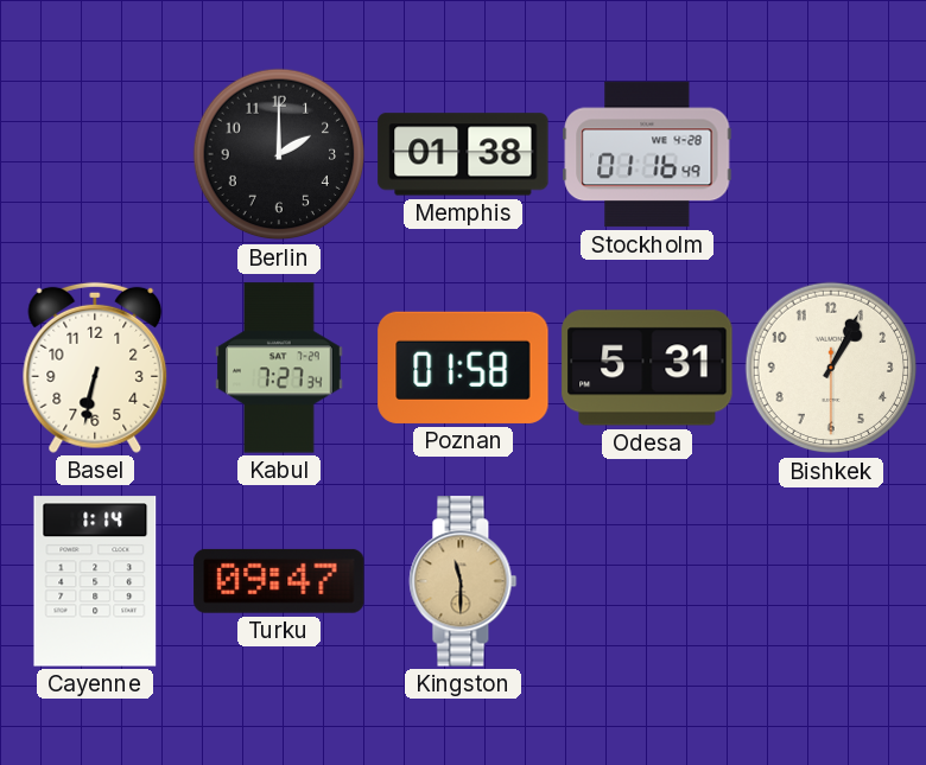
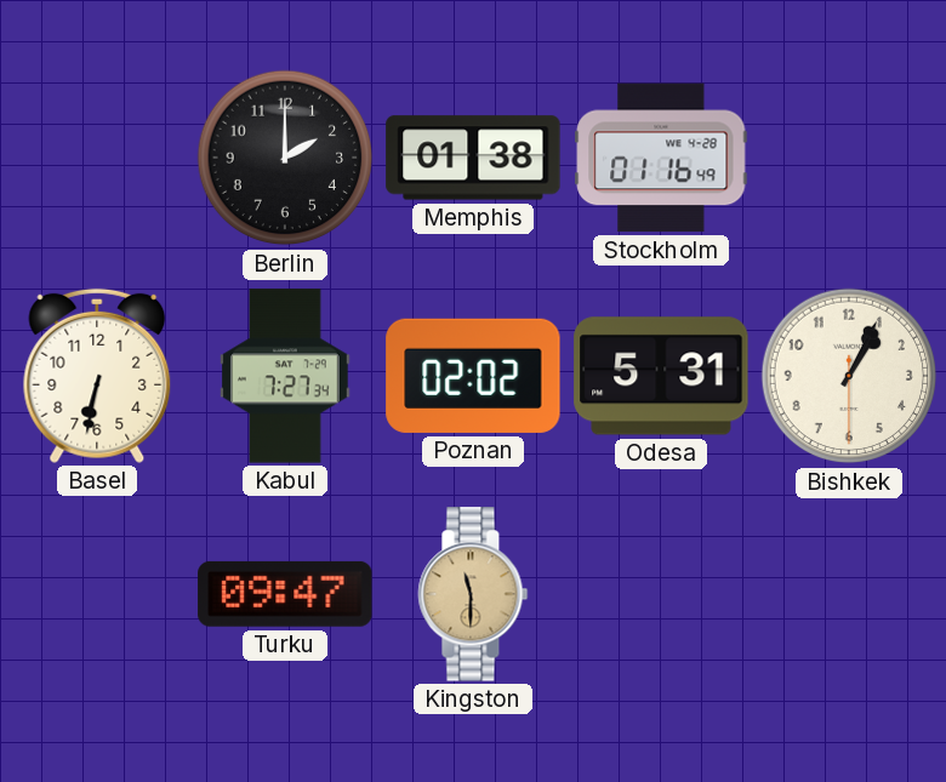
Poznan: 01:58 -> 02:02
Cayenne: 1:14 -> none
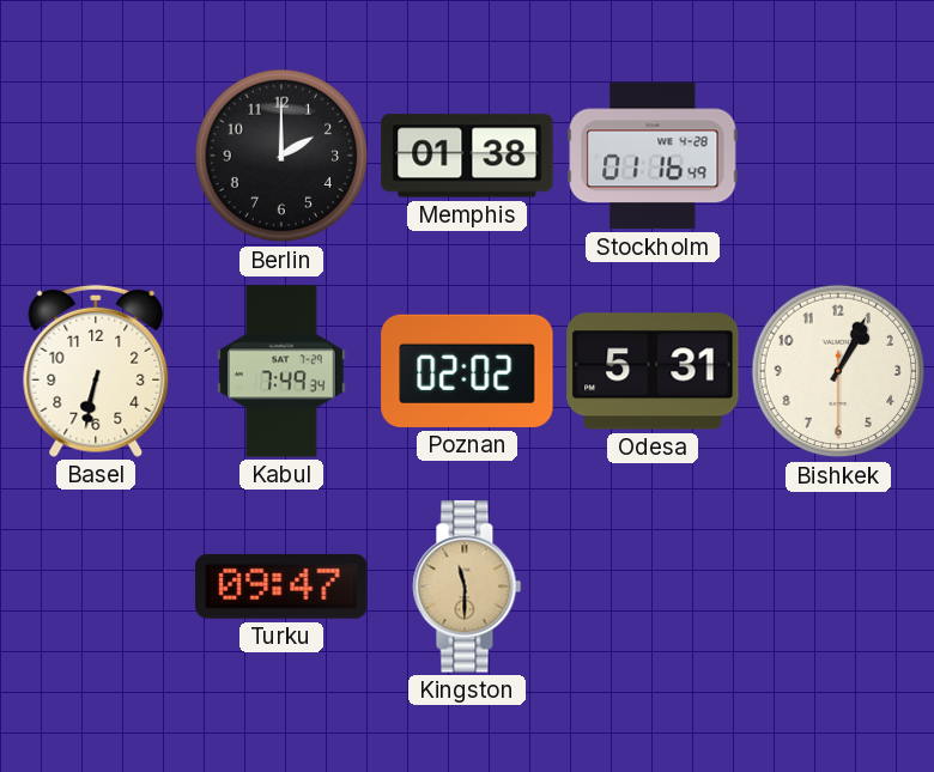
Kabul: 7:27 -> 7:49
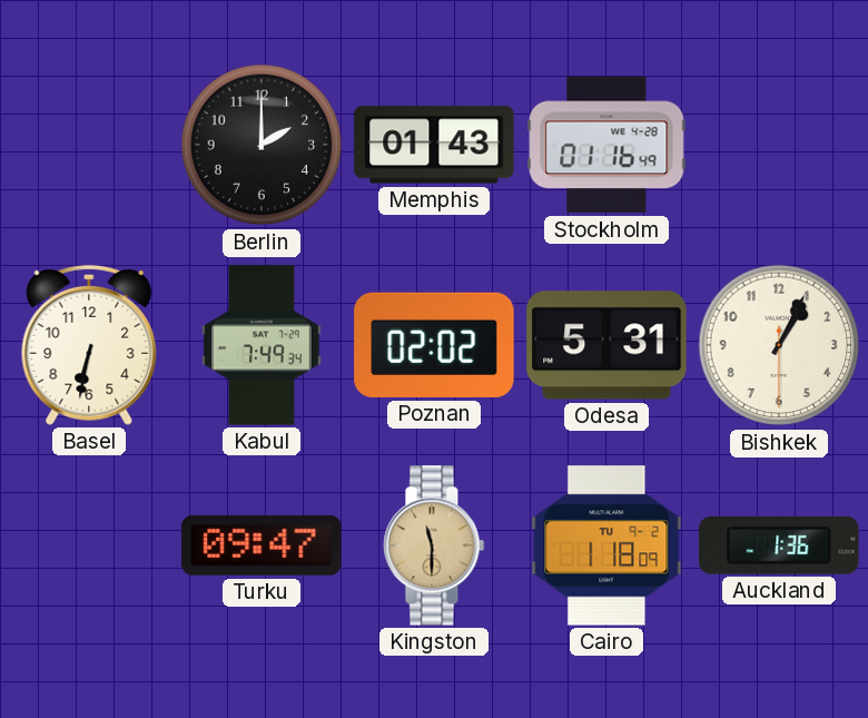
Memphis: 01:38 -> 01:43
Cairo: none -> 1:18
Auckland: none -> 1:36
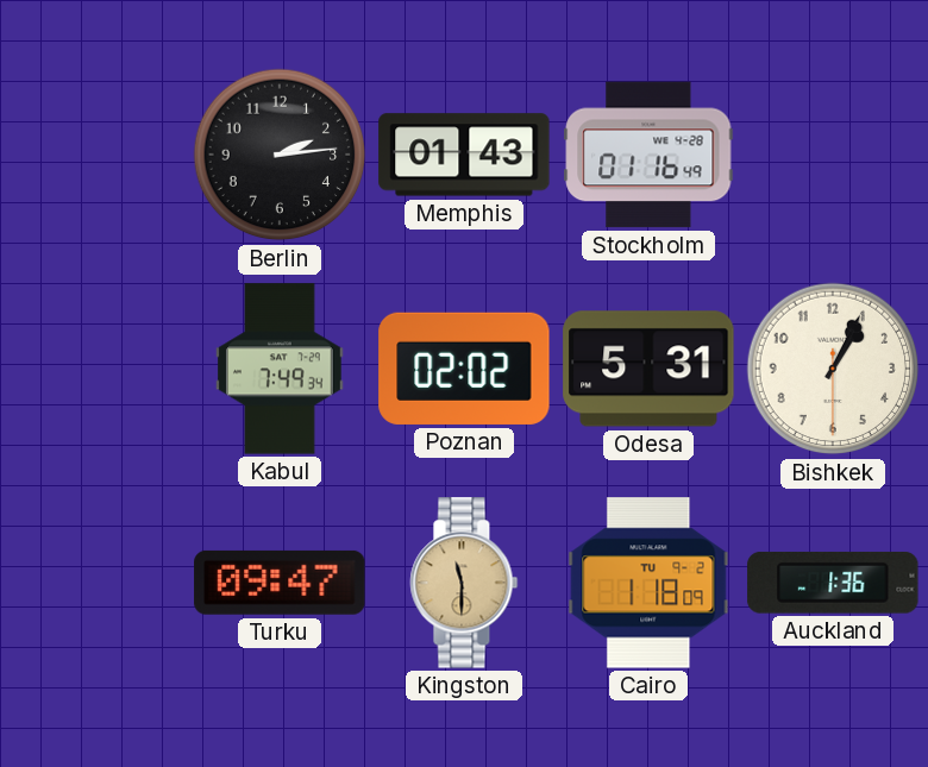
Berlin: 2:00 -> 2:14
Basel: 6:32 -> none
